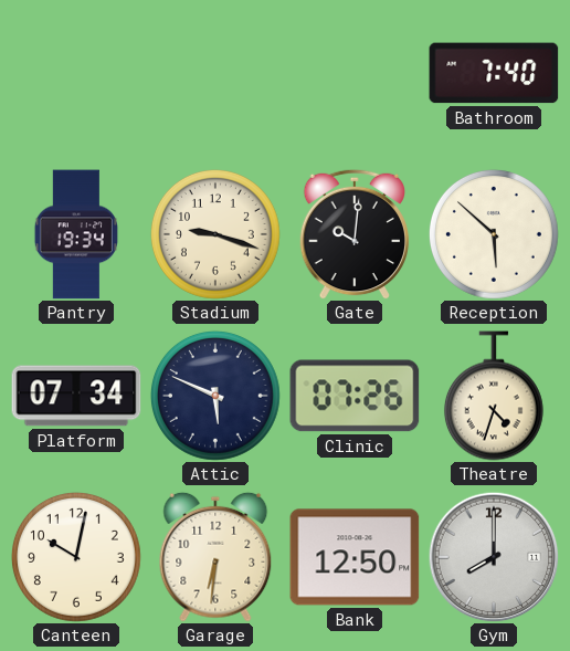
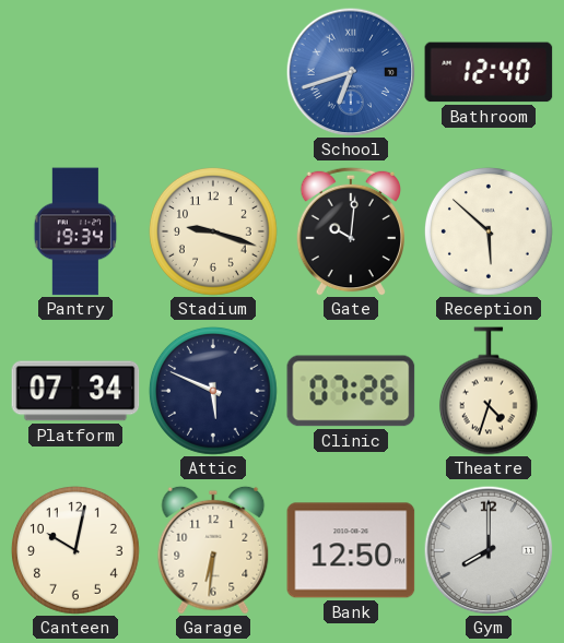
School: none -> 6:42
Bathroom: 7:40 -> 12:40
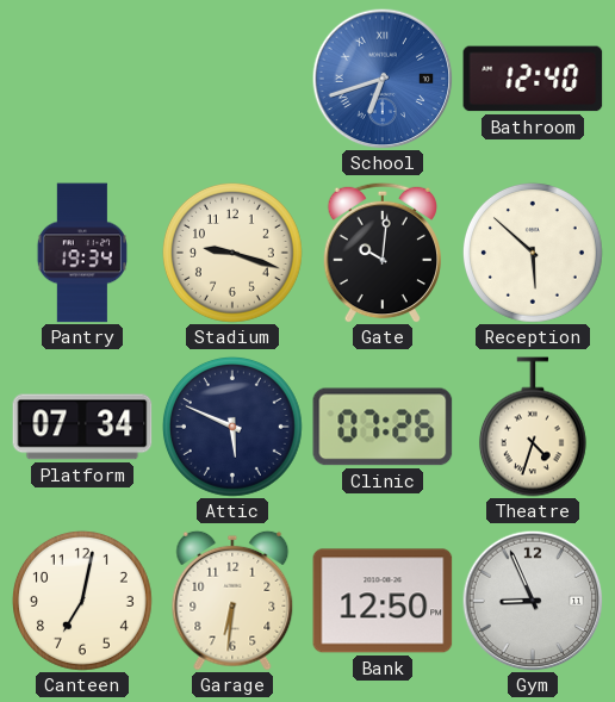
Canteen: 10:02 -> 7:02
Gym: 8:00 -> 8:56
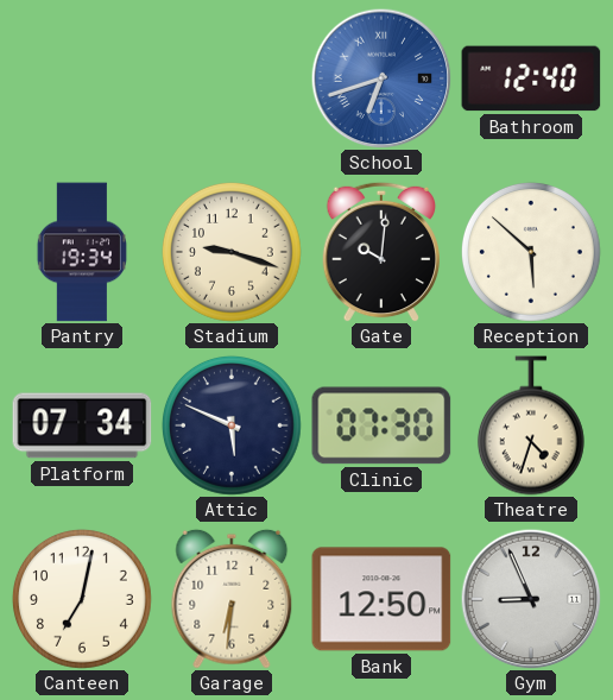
Clinic: 07:26 -> 07:30
